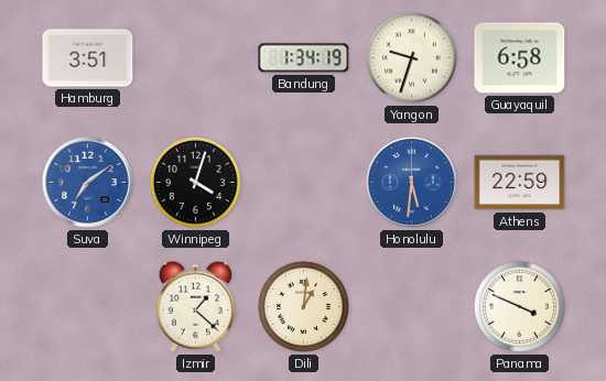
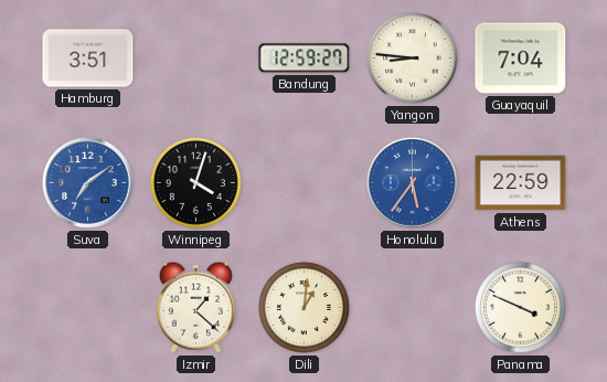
Bandung: 1:34 -> 12:59
Yangon: 9:33 -> 8:46
Guayaquil: 6:58 -> 7:04
Honolulu: 5:31 -> 5:36
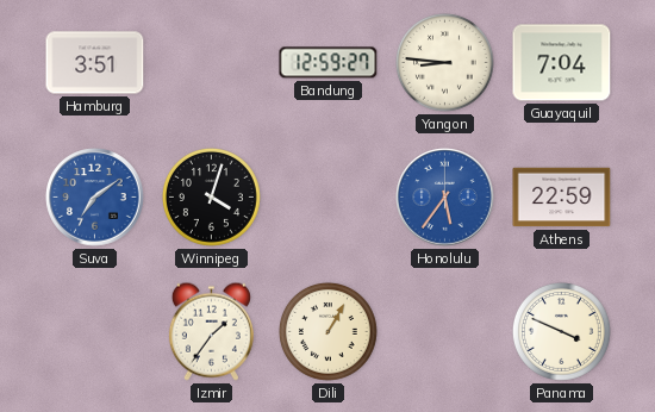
Izmir: 1:22 -> 1:36
Dili: 1:01 -> 1:05
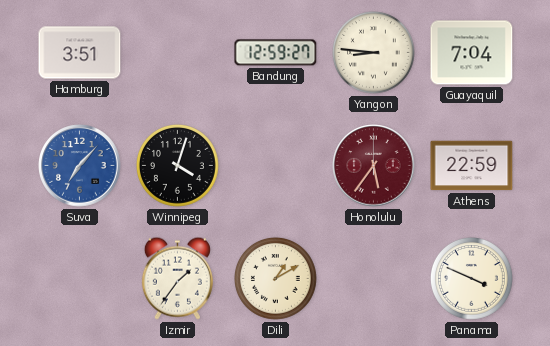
Suva: 7:09 -> 7:07
Honolulu dial: blue -> burgundy
Dili: 1:05 -> 1:10
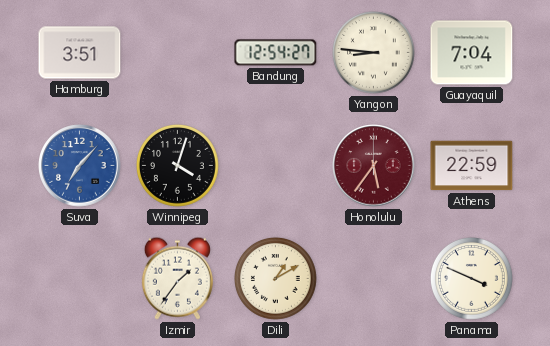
Bandung: 12:59 -> 12:54
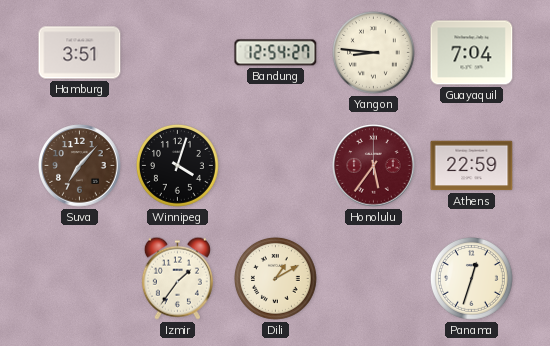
Suva dial: blue -> brown
Panama: 3:49 -> 12:33
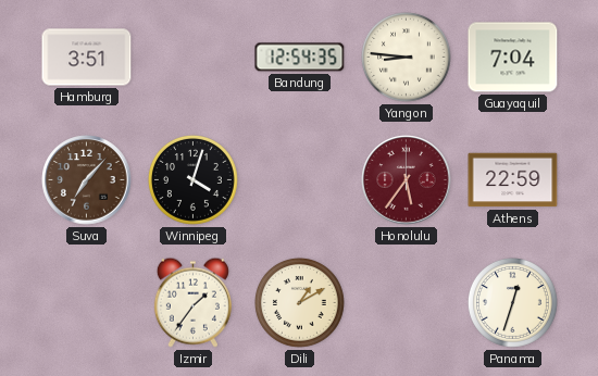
Bandung: 12:54:27 -> 12:54:35
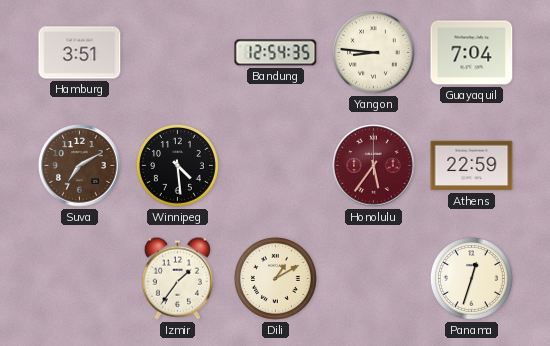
Suva: 7:07 -> 7:10
Winnipeg: 4:03 -> 4:29
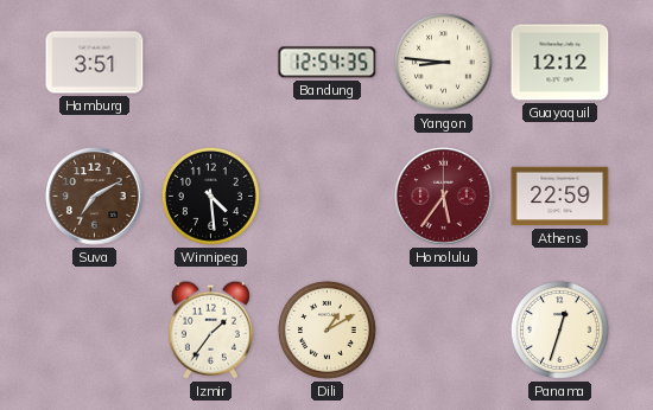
Guayaquil: 7:04 -> 12:12
